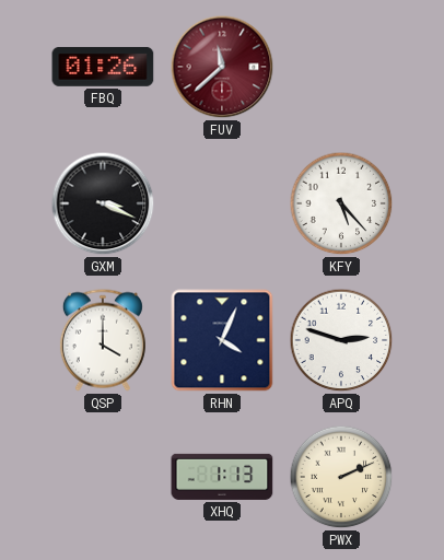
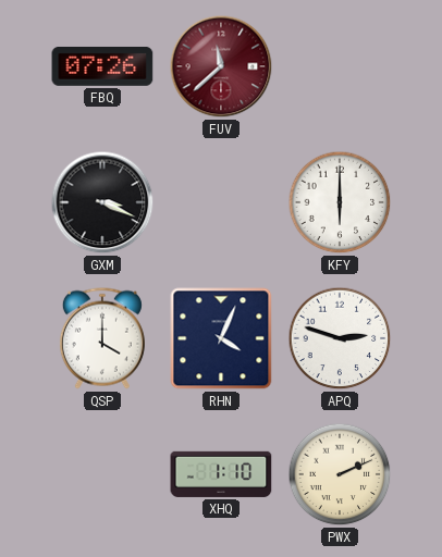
FBQ: 01:26 -> 07:26
KFY: 5:23 -> 6:00
XHQ: 1:13 -> 1:10
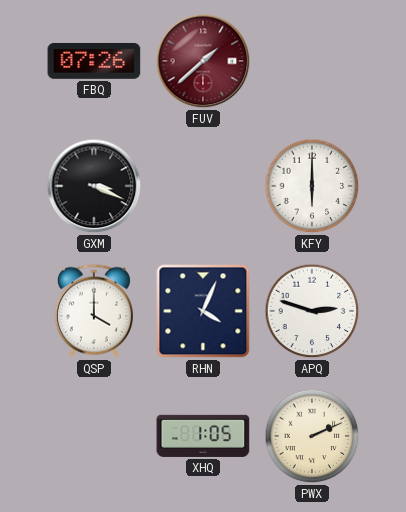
FUV: 11:38 -> 1:38
XHQ: 1:10 -> 1:05
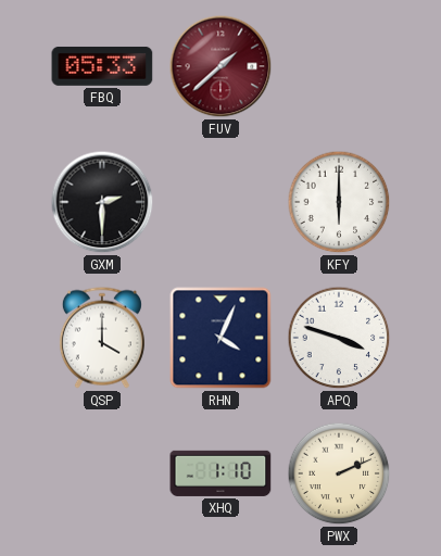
FBQ: 07:26 -> 05:33
GXM: 3:19 -> 2:30
APQ: 2:48 -> 3:48
XHQ: 1:05 -> 1:10
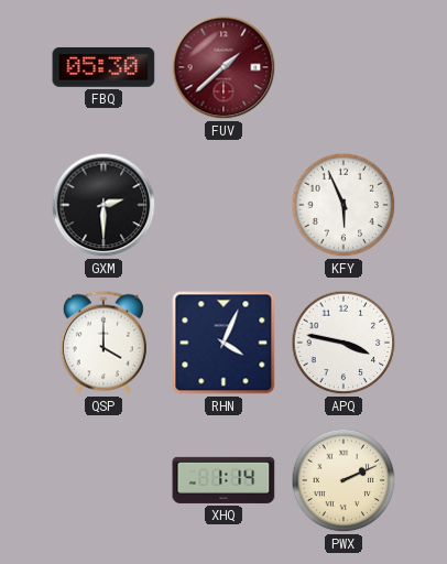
FBQ: 05:33 -> 05:30
KFY: 6:00 -> 5:56
APQ: 3:48 -> 3:47
XHQ: 1:10 -> 1:14
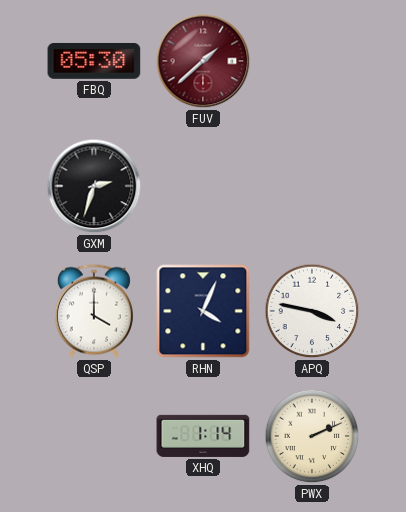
GXM: 2:30 -> 2:33
KFY: 5:56 -> none
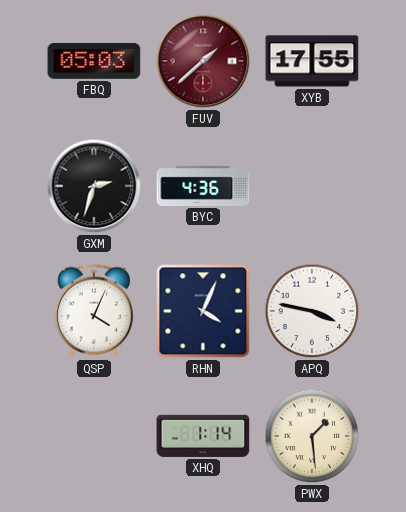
FBQ: 05:30 -> 05:03
XYB: none -> 17:55
BYC: none -> 4:36
QSP: 4:00 -> 4:04
PWX: 2:11 -> 1:29
